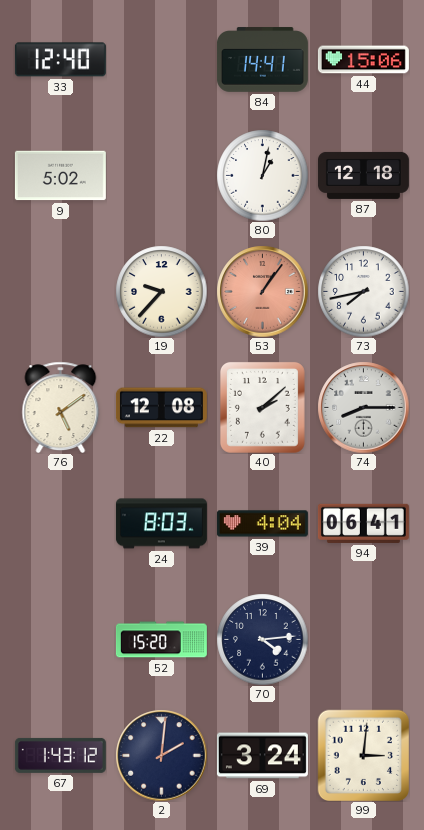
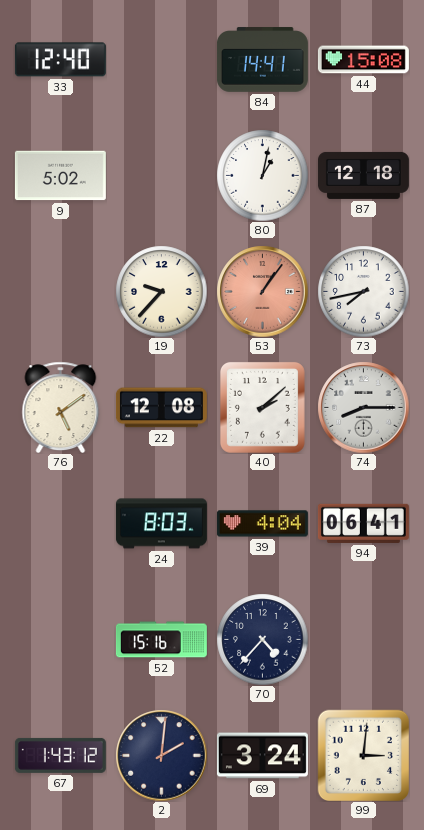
44: 15:06 -> 15:08
52: 15:20 -> 15:16
70: 4:14 -> 4:37
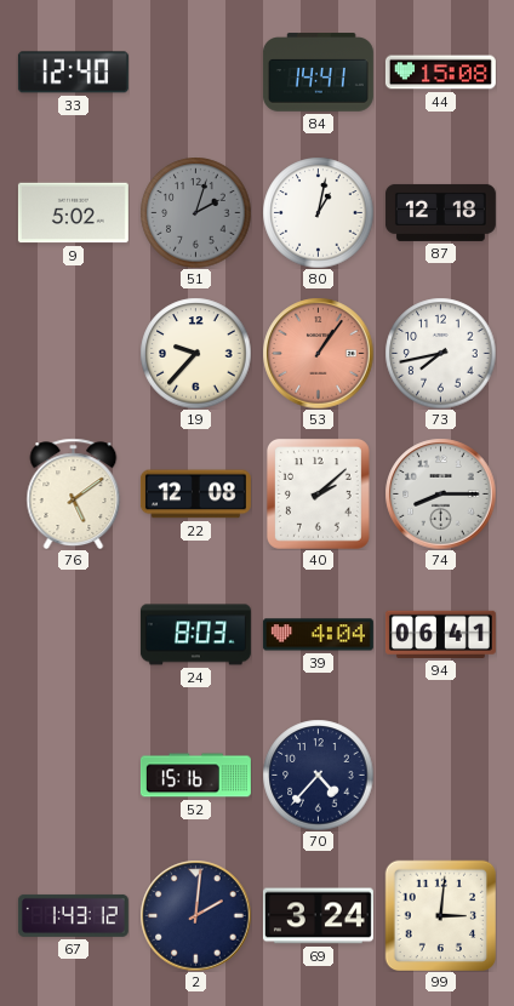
51: none -> 2:03
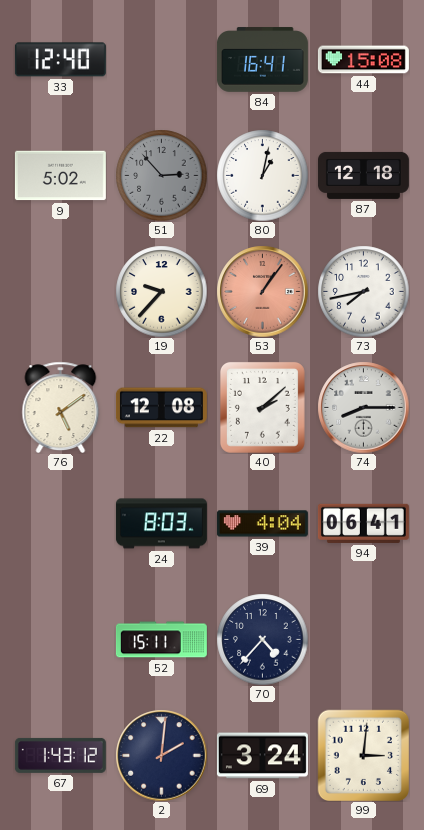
84: 14:41 -> 16:41
51: 2:03 -> 2:53
52: 15:16 -> 15:11
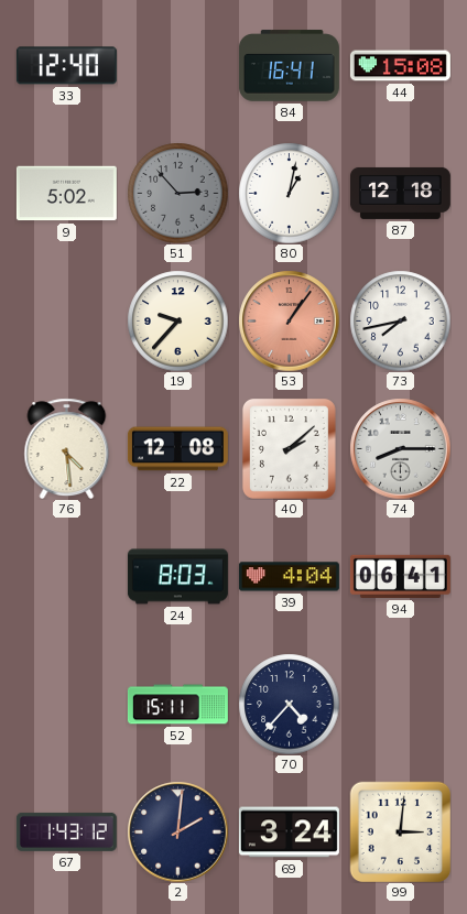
76: 5:09 -> 4:29
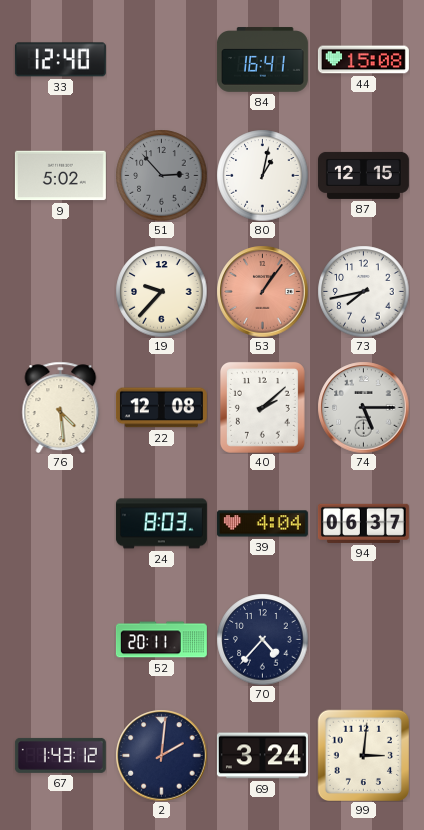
87: 12:18 -> 12:15
74: 8:15 -> 5:15
94: 06:41 -> 06:37
52: 15:11 -> 20:11
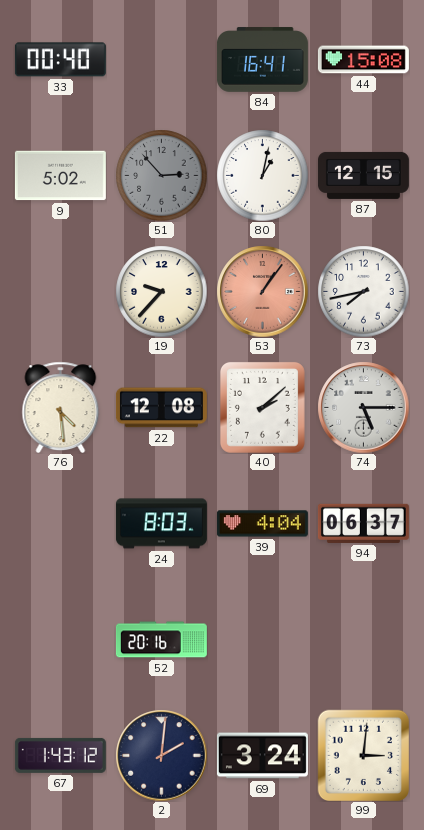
33: 12:40 -> 00:40
52: 20:11 -> 20:16
70: 4:37 -> none
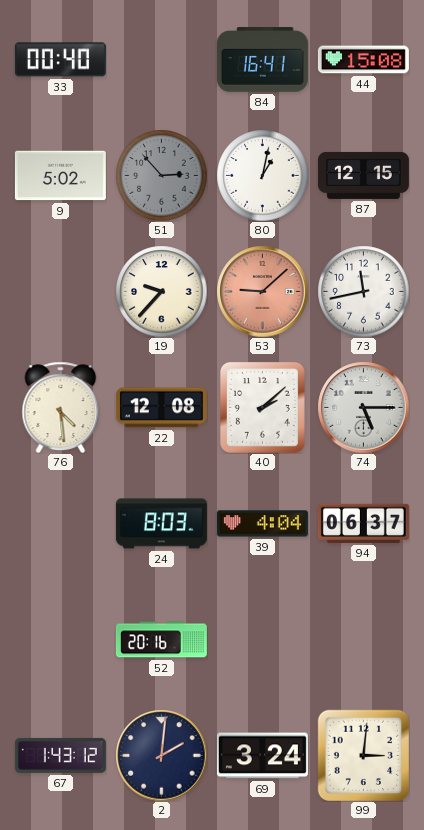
53: 1:06 -> 9:08
73: 7:43 -> 11:43
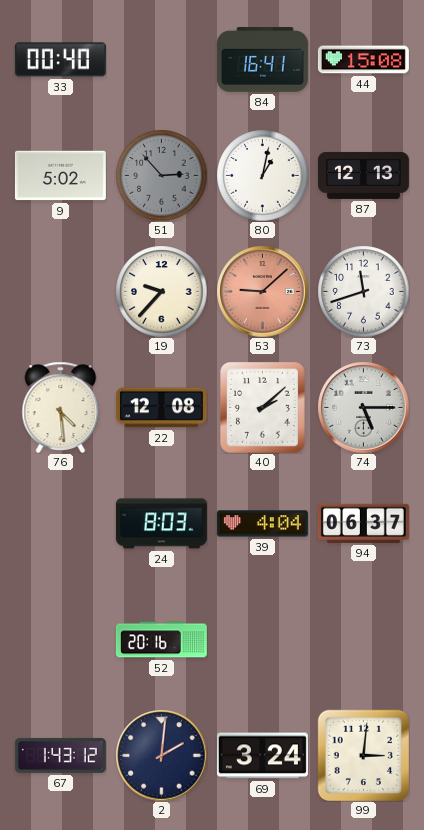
87: 12:15 -> 12:13
73: 11:43 -> 11:42
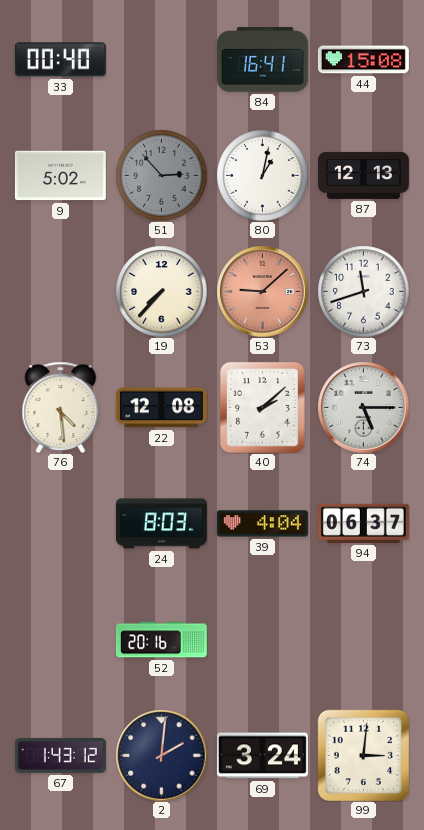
19: 9:37 -> 7:37
